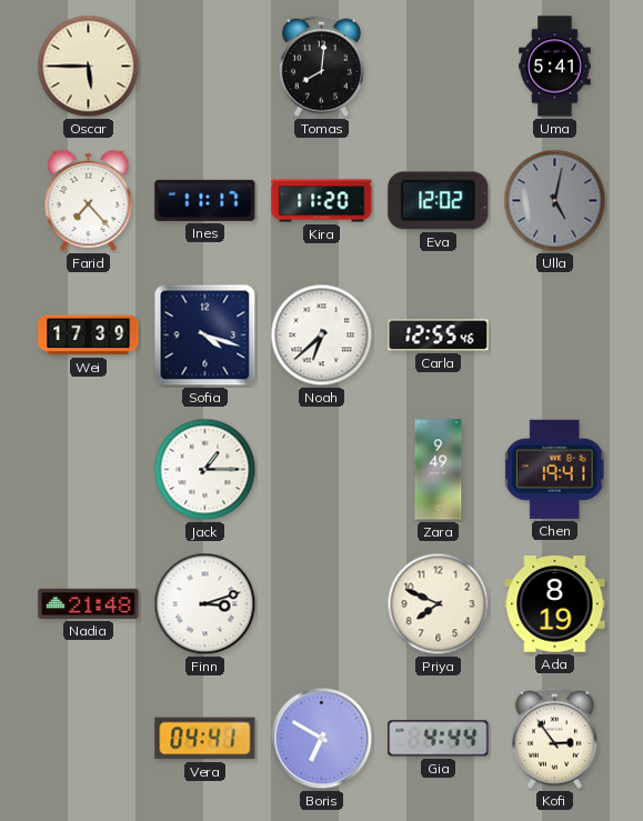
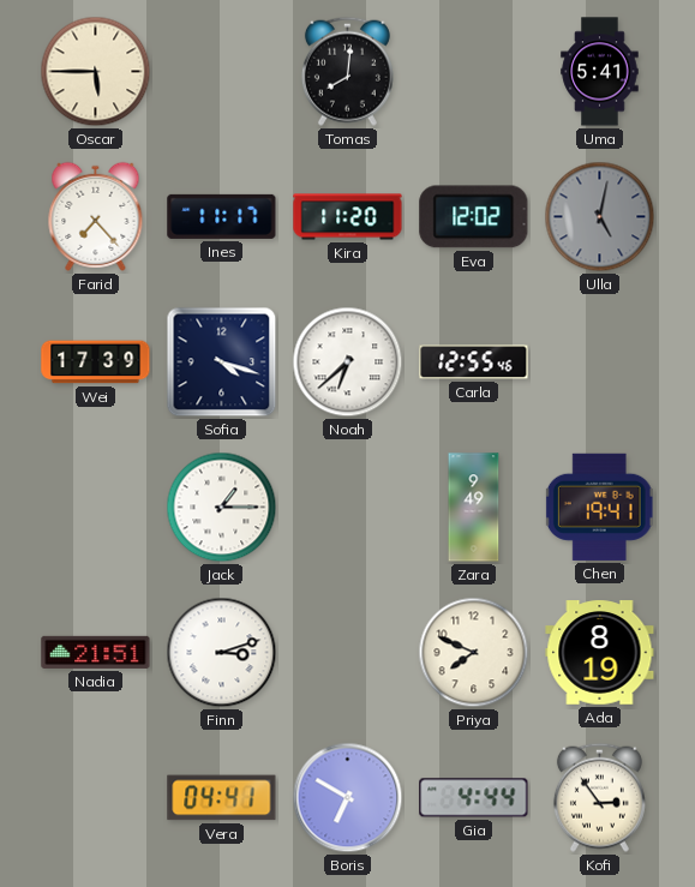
Nadia: 21:48 -> 21:51
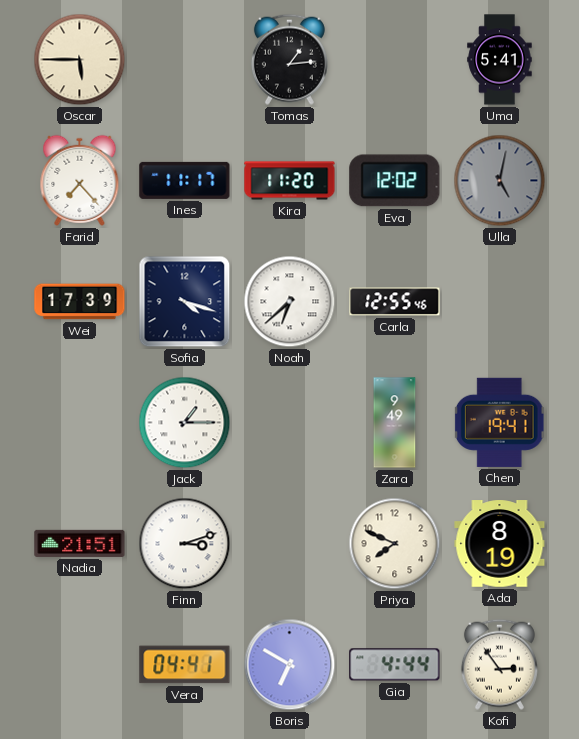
Tomas: 8:01 -> 1:14
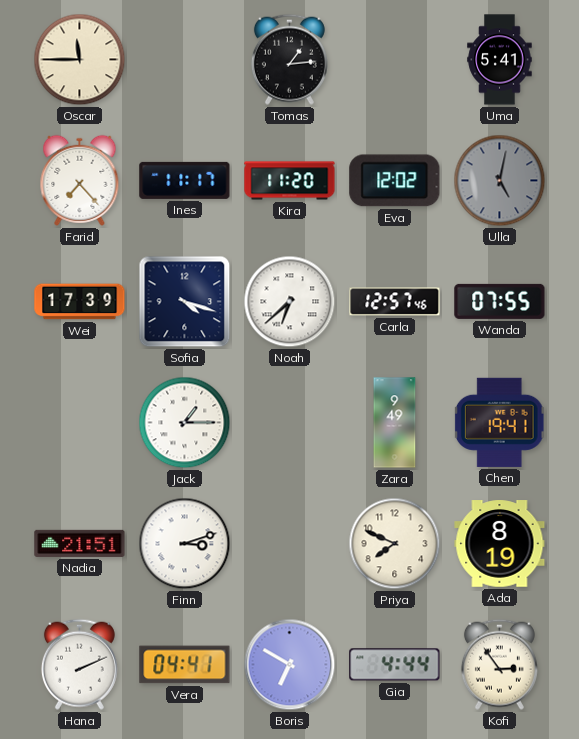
Oscar: 5:45 -> 11:45
Carla: 12:55 -> 12:57
Wanda: none -> 07:55
Hana: none -> 2:11
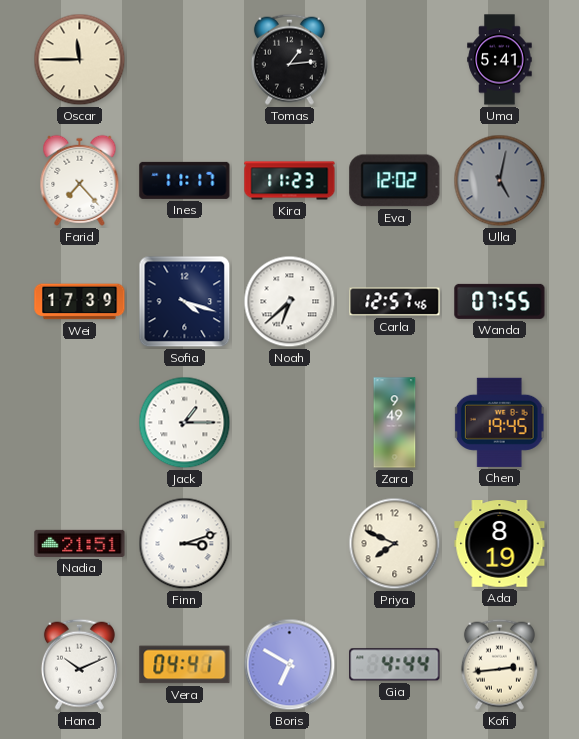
Kira: 11:20 -> 11:23
Chen: 19:41 -> 19:45
Hana: 2:11 -> 10:11
Kofi: 2:54 -> 2:44
